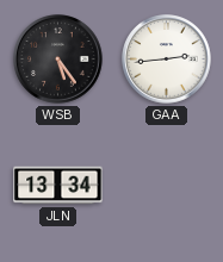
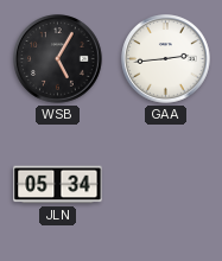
WSB: 5:24 -> 5:05
JLN: 13:34 -> 05:34
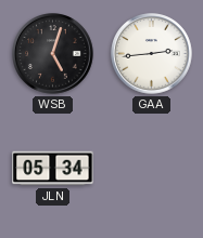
WSB: 5:05 -> 5:03
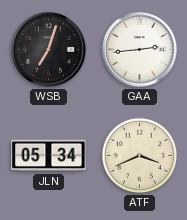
WSB: 5:03 -> 7:03
ATF: none -> 3:41
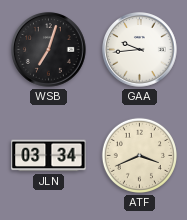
GAA: 2:44 -> 9:44
JLN: 05:34 -> 03:34
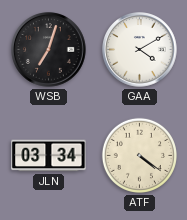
GAA: 9:44 -> 4:10
ATF: 3:41 -> 4:21
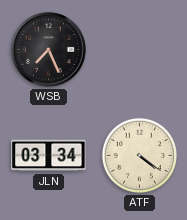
WSB: 7:03 -> 7:26
GAA: 4:10 -> none
